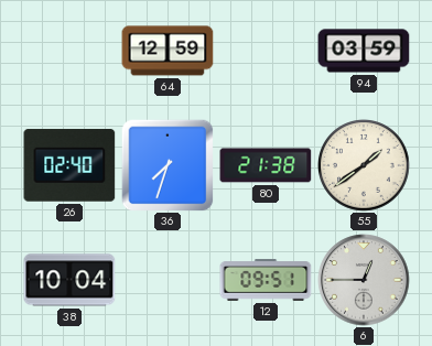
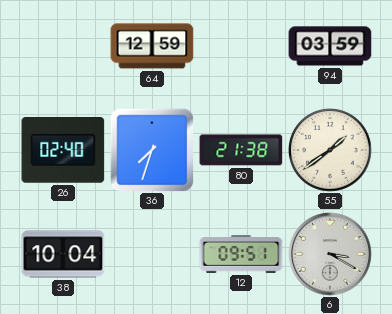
6: 12:45 -> 3:20
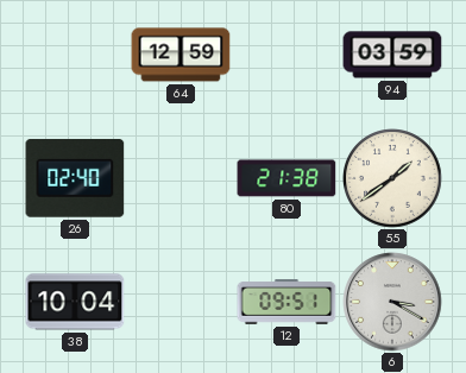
36: 7:33 -> none
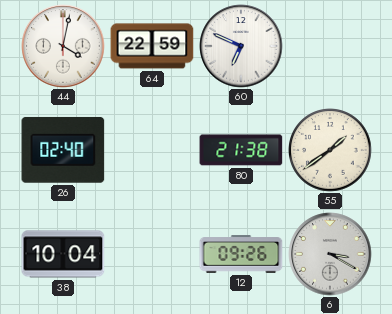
44: none -> 4:02
64: 12:59 -> 22:59
60: none -> 6:49
94: 03:59 -> none
12: 09:51 -> 09:26
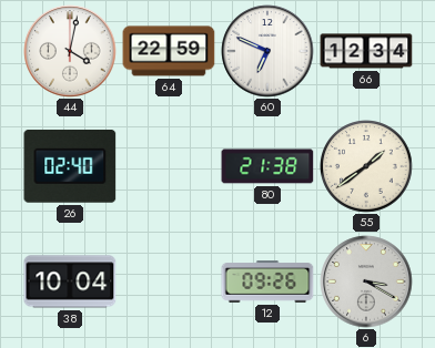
66: none -> 12:34
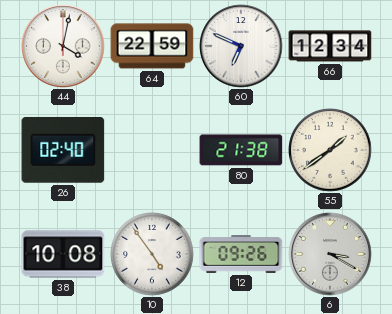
38: 10:04 -> 10:08
10: none -> 4:54
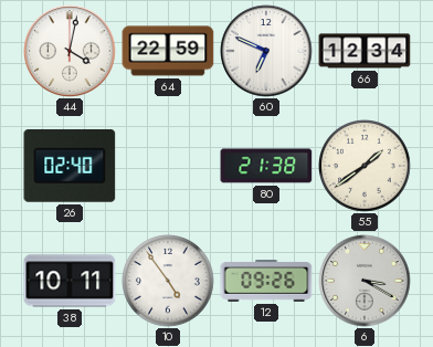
38: 10:08 -> 10:11
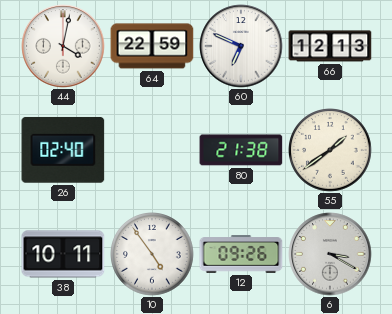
66: 12:34 -> 12:13
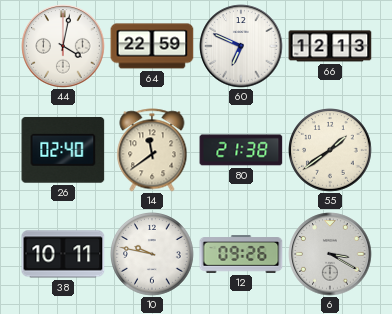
14: none -> 11:39
10: 4:54 -> 9:47
